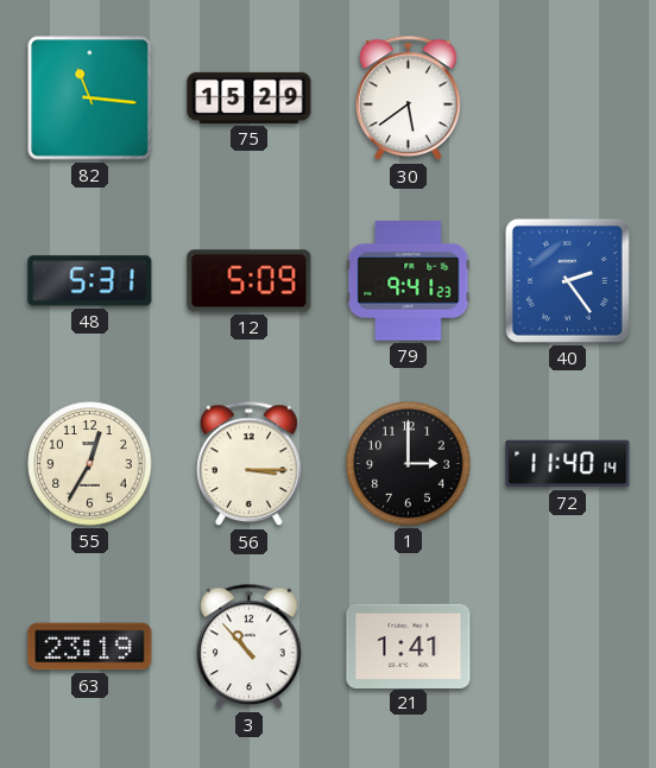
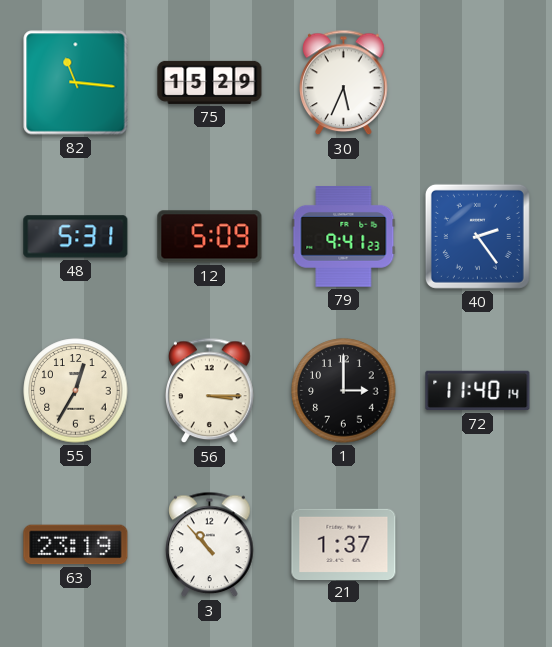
30: 5:39 -> 5:34
21: 1:41 -> 1:37
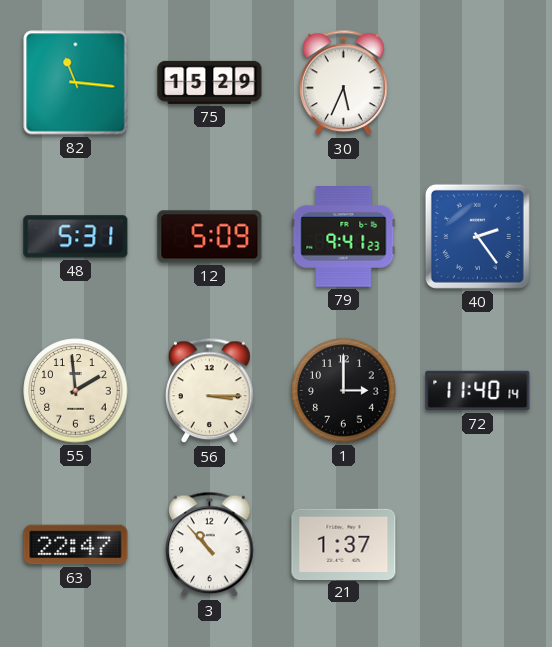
55: 12:35 -> 1:59
63: 23:19 -> 22:47
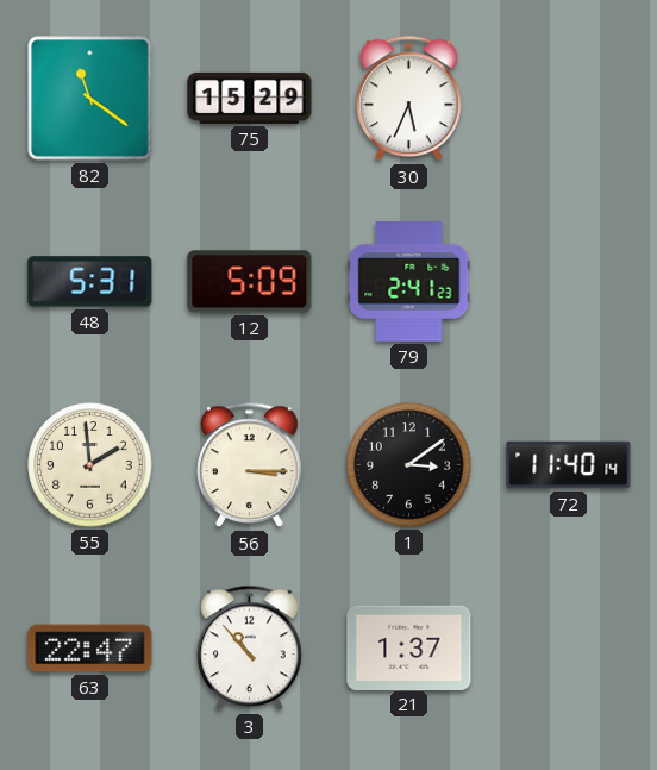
82: 11:16 -> 11:21
79: 9:41 -> 2:41
40: 2:24 -> none
1: 3:00 -> 3:09
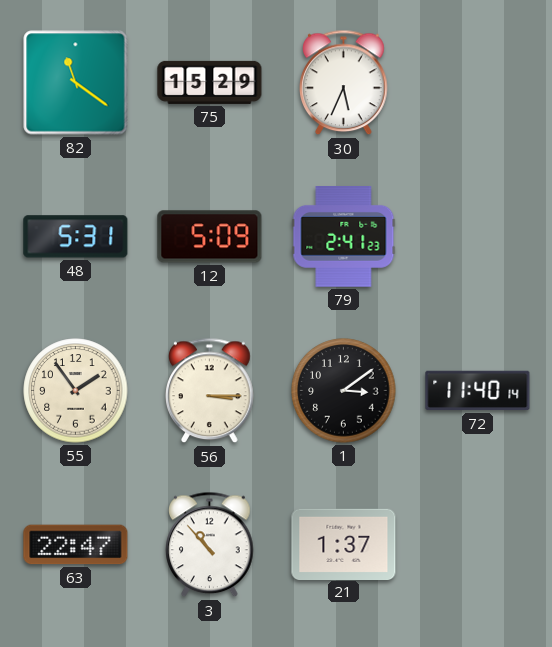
55: 1:59 -> 1:54
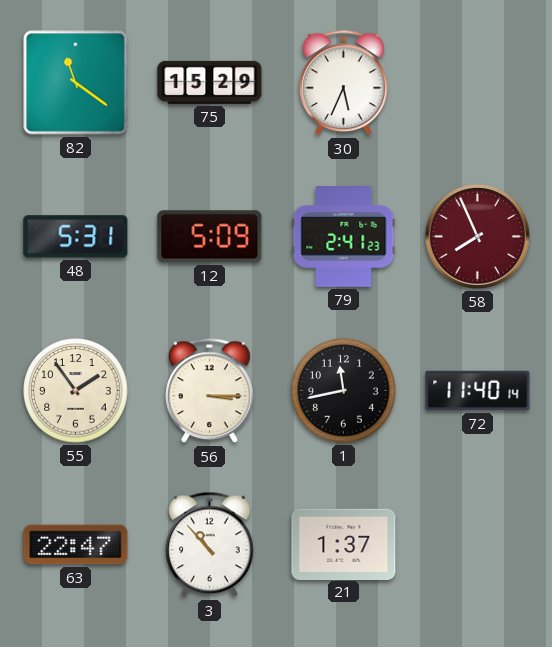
58: none -> 7:56
1: 3:09 -> 11:43
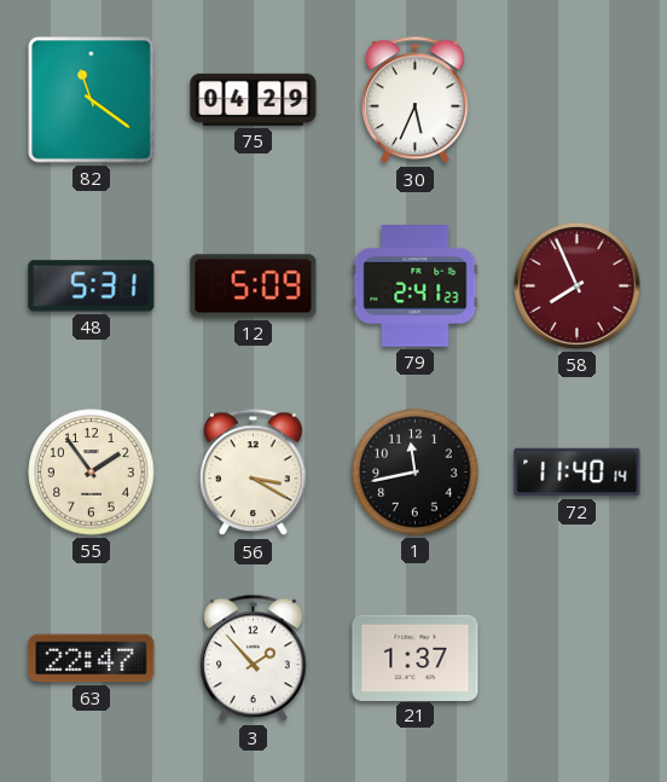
75: 15:29 -> 04:29
56: 3:15 -> 3:20
3: 10:53 -> 1:53
